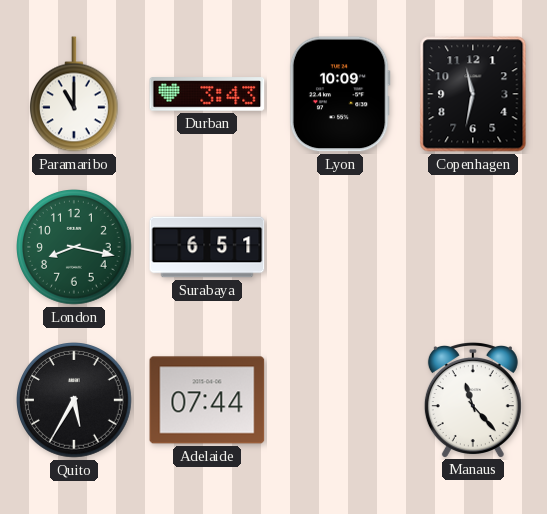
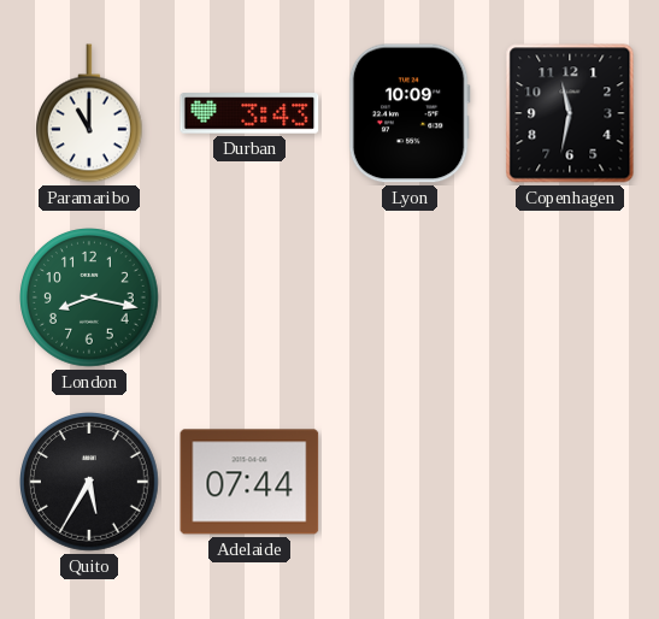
Surabaya: 6:51 -> none
Manaus: 11:23 -> none
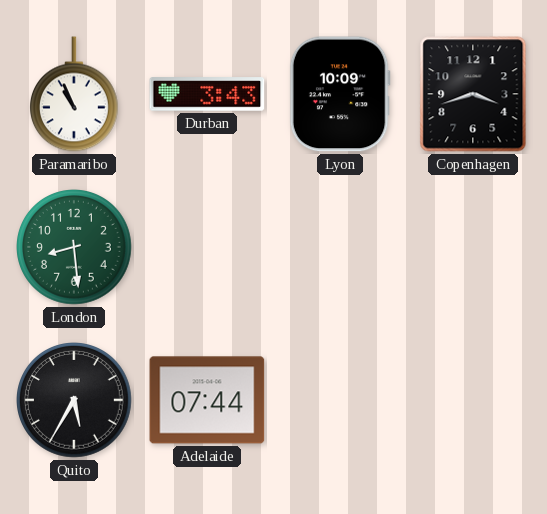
Paramaribo: 11:00 -> 10:56
Copenhagen: 11:32 -> 3:42
London: 8:17 -> 8:29
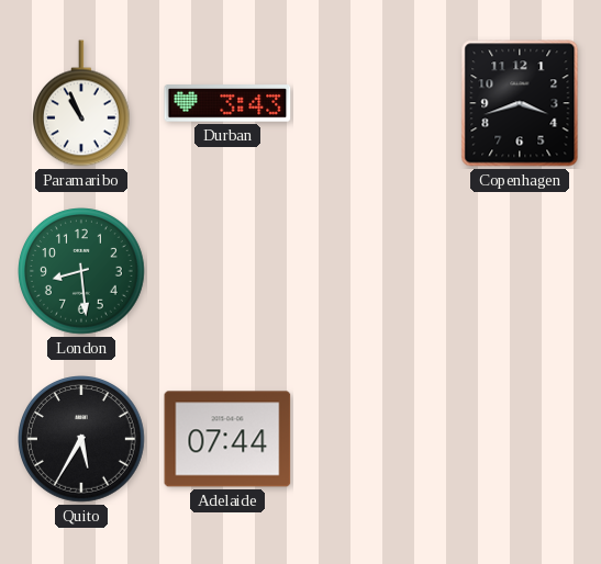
Lyon: 10:09 -> none
